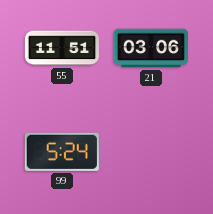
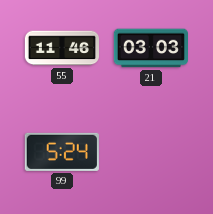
55: 11:51 -> 11:46
21: 03:06 -> 03:03
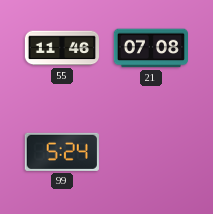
21: 03:03 -> 07:08
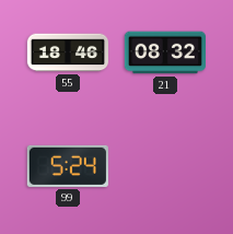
55: 11:46 -> 18:46
21: 07:08 -> 08:32
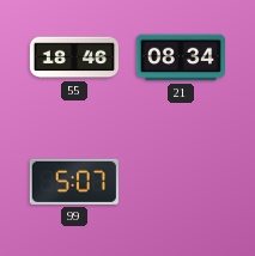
21: 08:32 -> 08:34
99: 5:24 -> 5:07
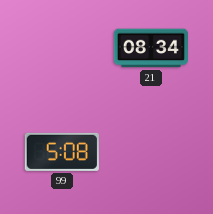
55: 18:46 -> none
99: 5:07 -> 5:08
